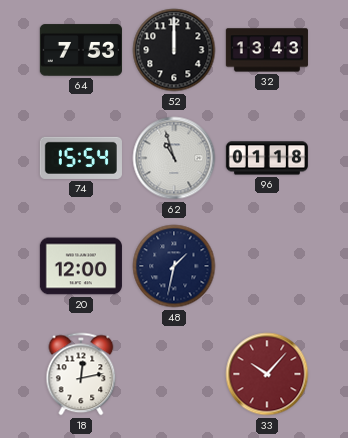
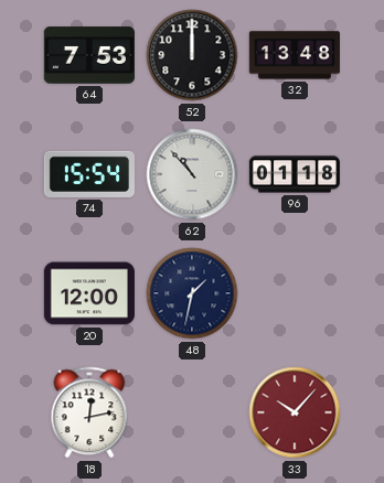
32: 13:43 -> 13:48
62: 10:57 -> 10:53
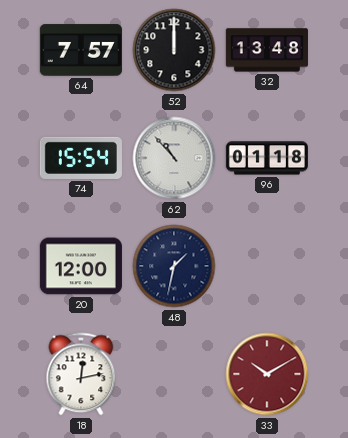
64: 7:53 -> 7:57
33: 10:07 -> 10:10
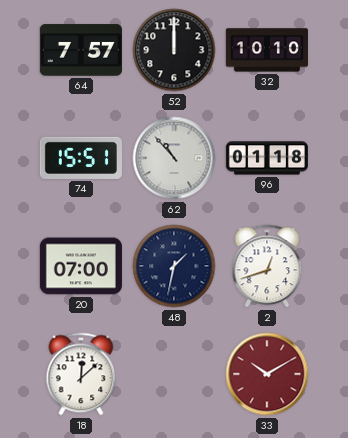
32: 13:48 -> 10:10
74: 15:54 -> 15:51
20: 12:00 -> 07:00
2: none -> 12:42
18: 12:13 -> 12:08
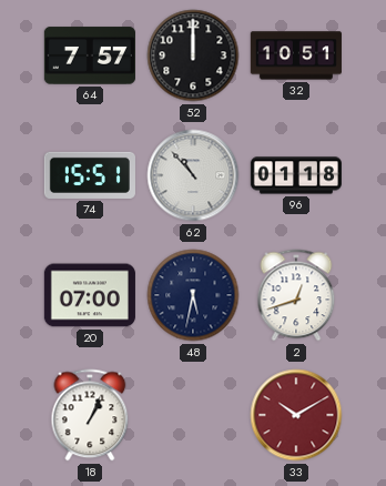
32: 10:10 -> 10:51
48: 1:32 -> 5:32
18: 12:08 -> 1:04
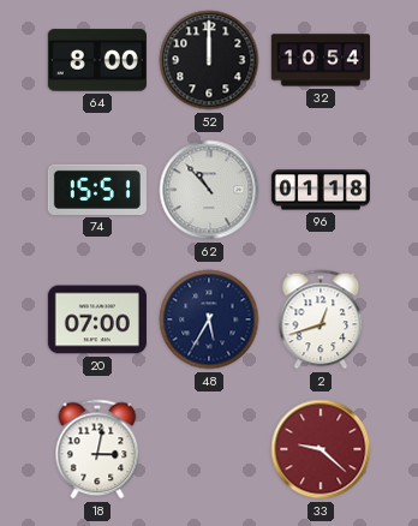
64: 7:57 -> 8:00
32: 10:51 -> 10:54
48: 5:32 -> 5:35
18: 1:04 -> 3:02
33: 10:10 -> 9:22
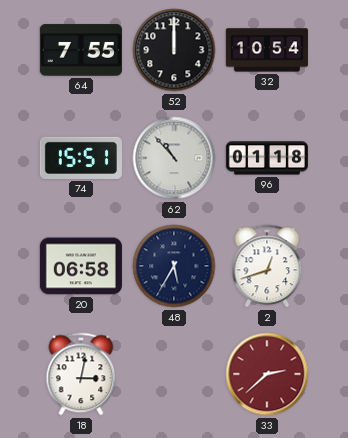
64: 8:00 -> 7:55
20: 07:00 -> 06:58
33: 9:22 -> 2:38
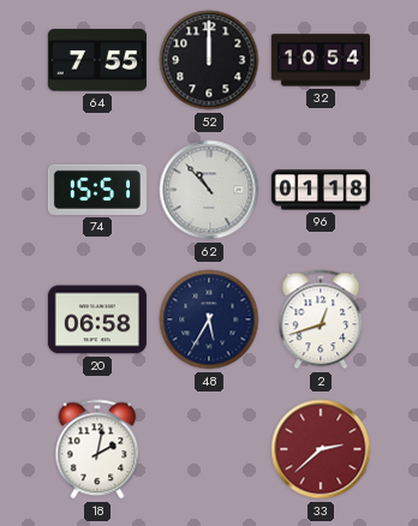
18: 3:02 -> 2:02
